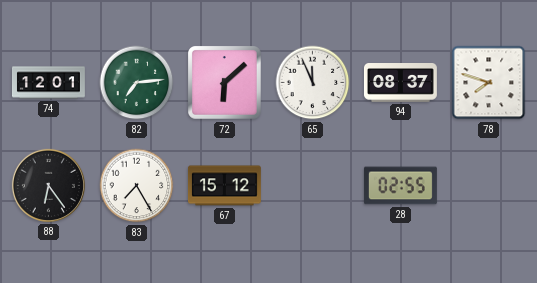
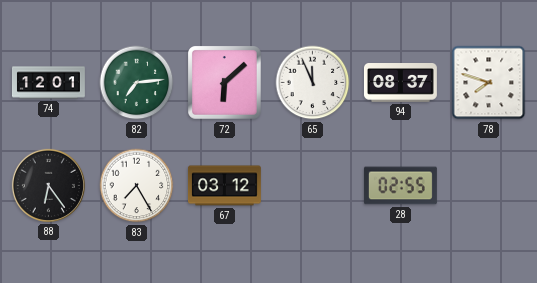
67: 15:12 -> 03:12
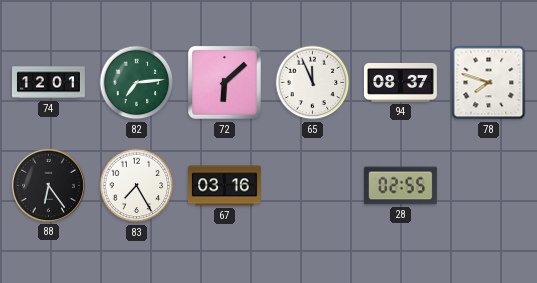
67: 03:12 -> 03:16
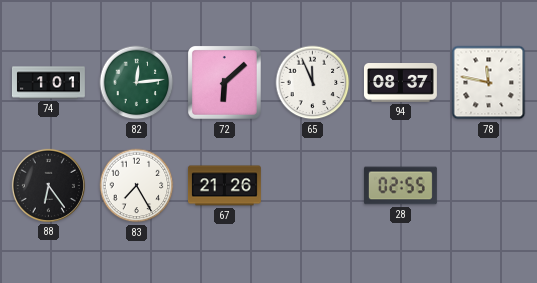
74: 12:01 -> 1:01
82: 7:14 -> 12:14
78: 7:48 -> 11:47
67: 03:16 -> 21:26
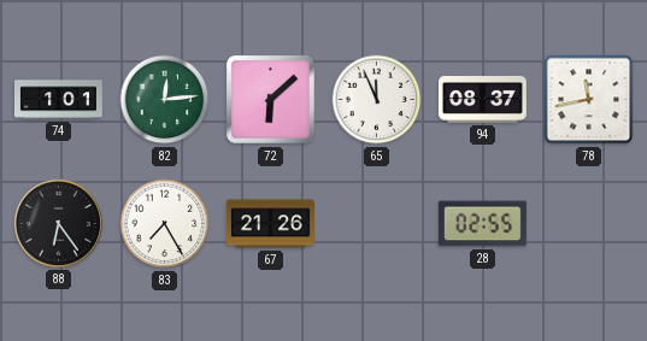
78: 11:47 -> 11:43
